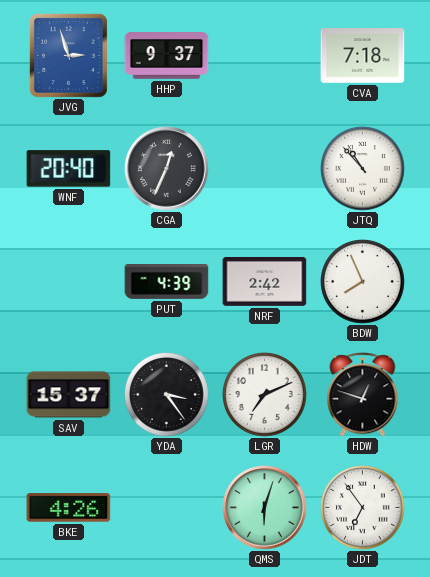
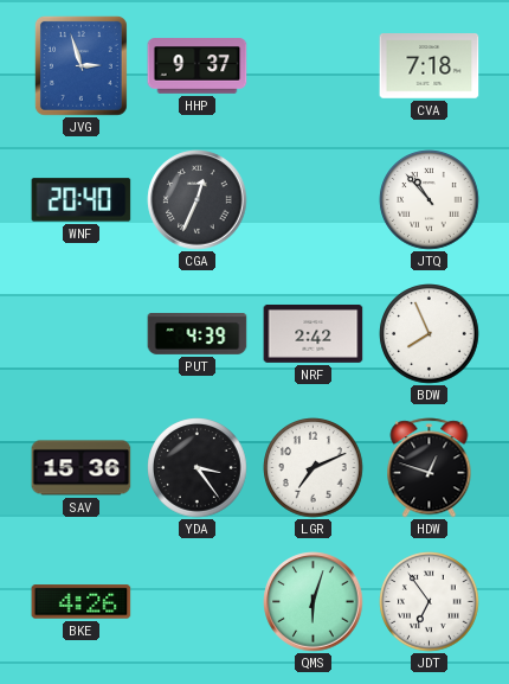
SAV: 15:37 -> 15:36
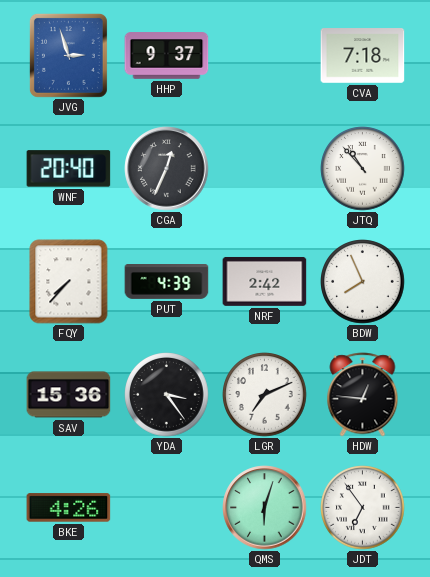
FQY: none -> 7:37
HDW: 12:48 -> 12:46
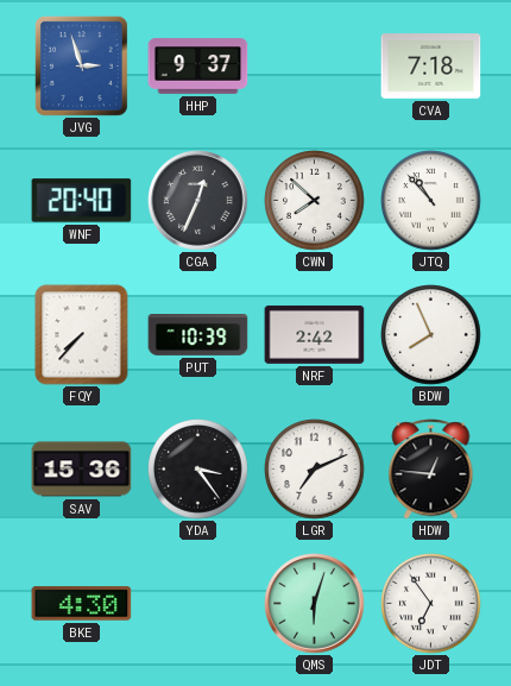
CWN: none -> 7:52
PUT: 4:39 -> 10:39
BKE: 4:26 -> 4:30
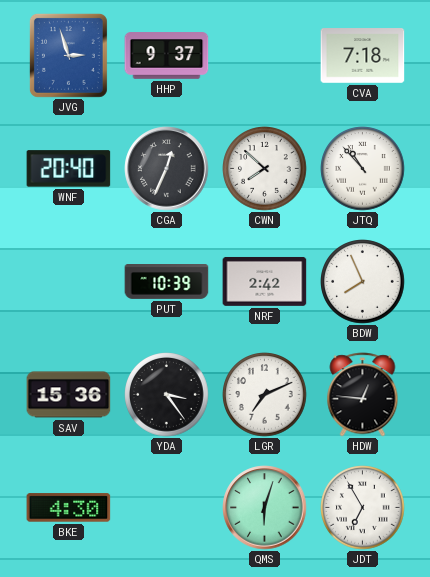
FQY: 7:37 -> none
JDT: 6:54 -> 6:55
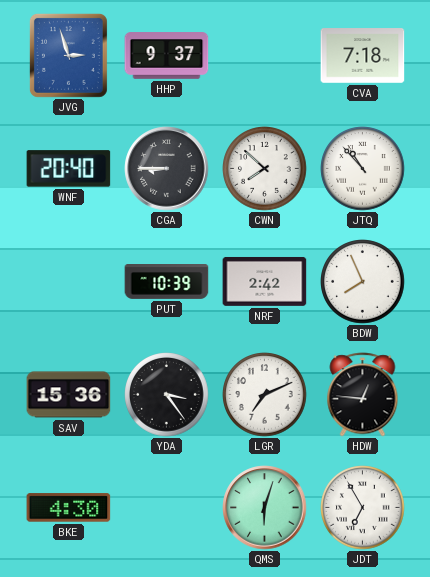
CGA: 12:34 -> 8:45
